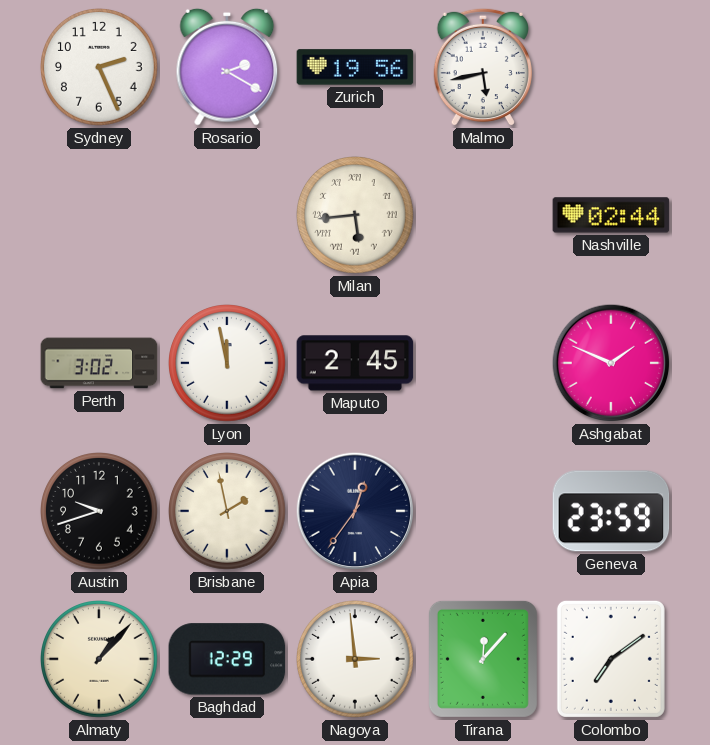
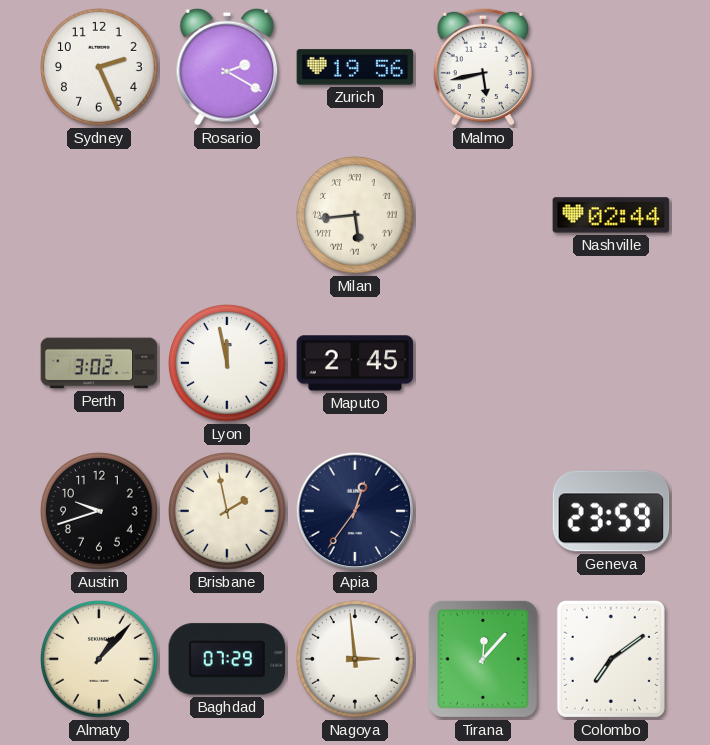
Ashgabat: 1:49 -> none
Baghdad: 12:29 -> 07:29
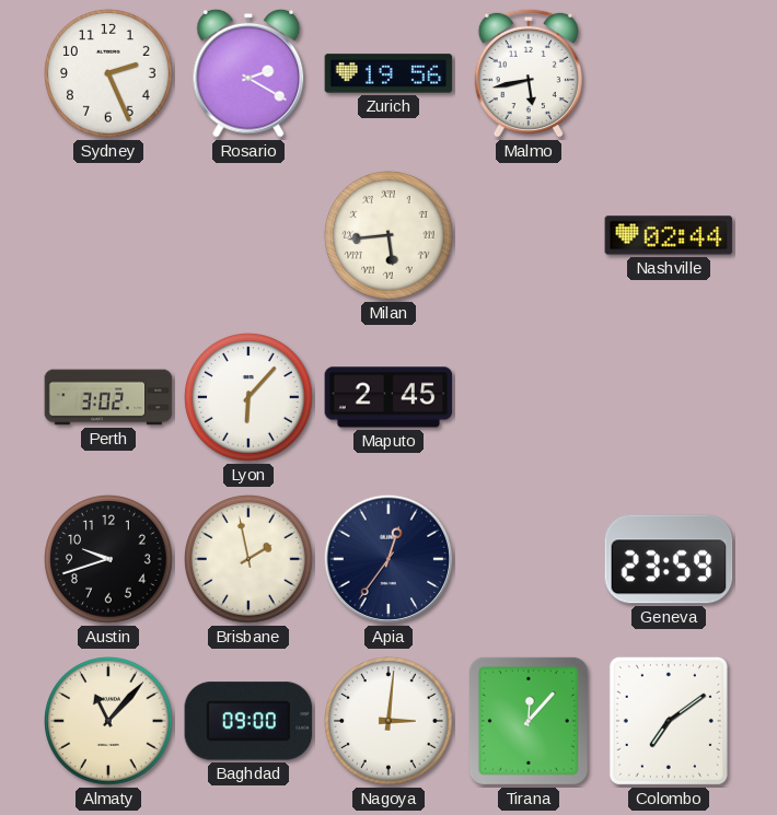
Lyon: 11:58 -> 6:07
Almaty: 1:07 -> 11:07
Baghdad: 07:29 -> 09:00
Nagoya: 2:59 -> 3:01
